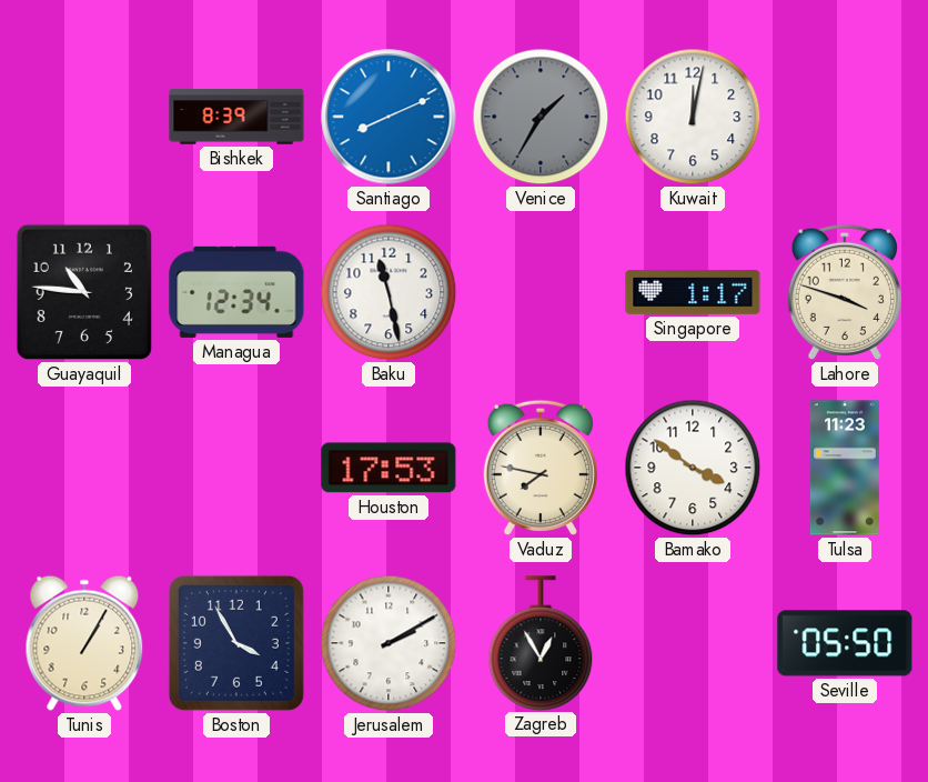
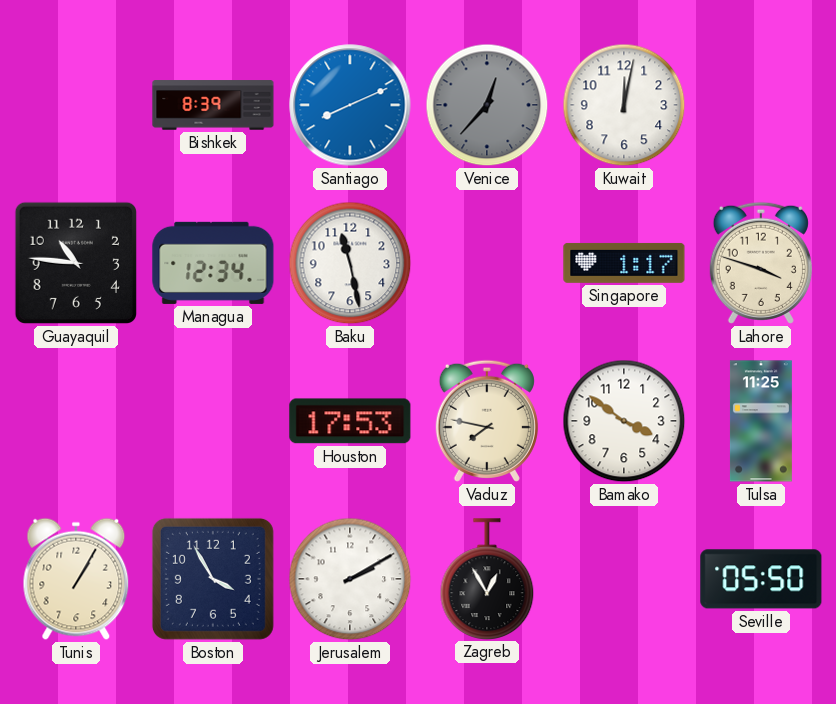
Venice: 1:35 -> 12:37
Tulsa: 11:23 -> 11:25
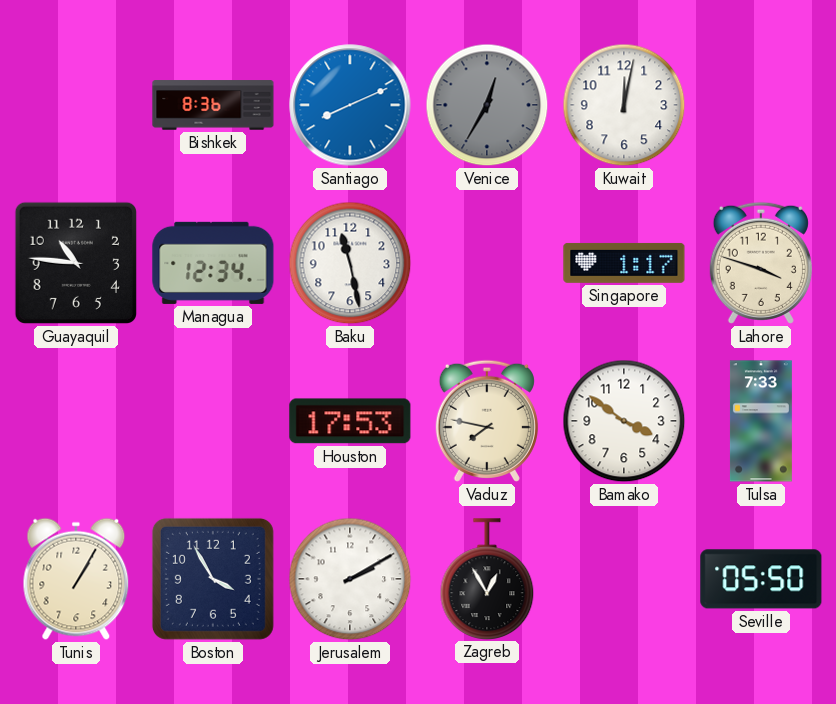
Bishkek: 8:39 -> 8:36
Venice: 12:37 -> 12:35
Tulsa: 11:25 -> 7:33
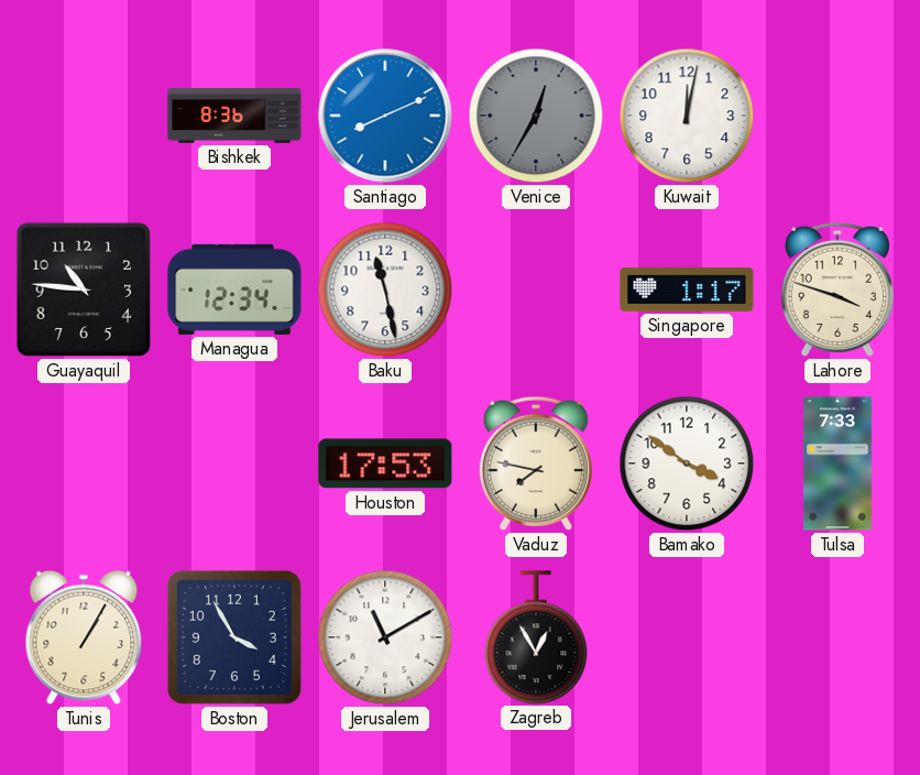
Jerusalem: 2:10 -> 11:10
Seville: 05:50 -> none
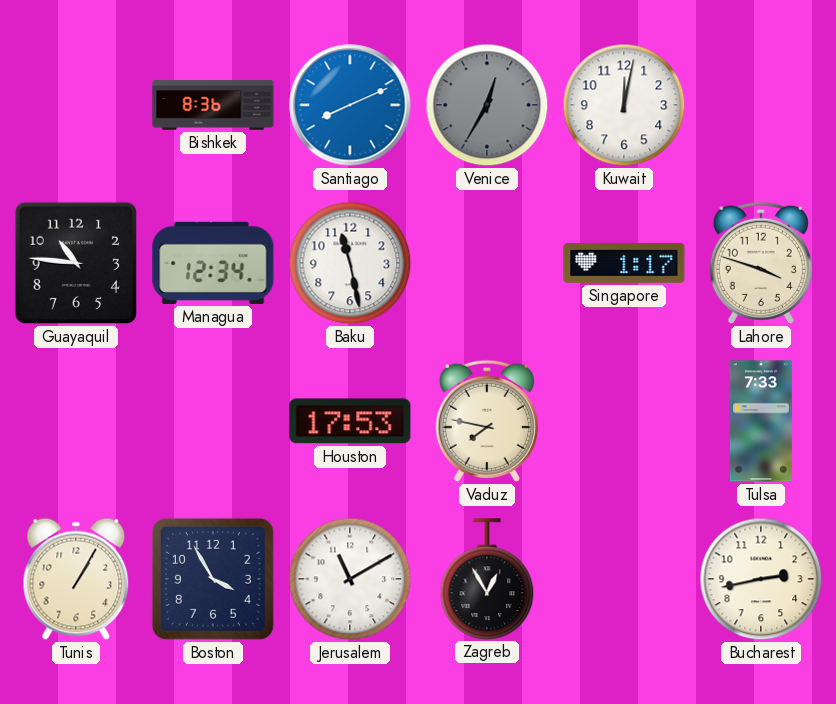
Bamako: 3:51 -> none
Bucharest: none -> 2:43
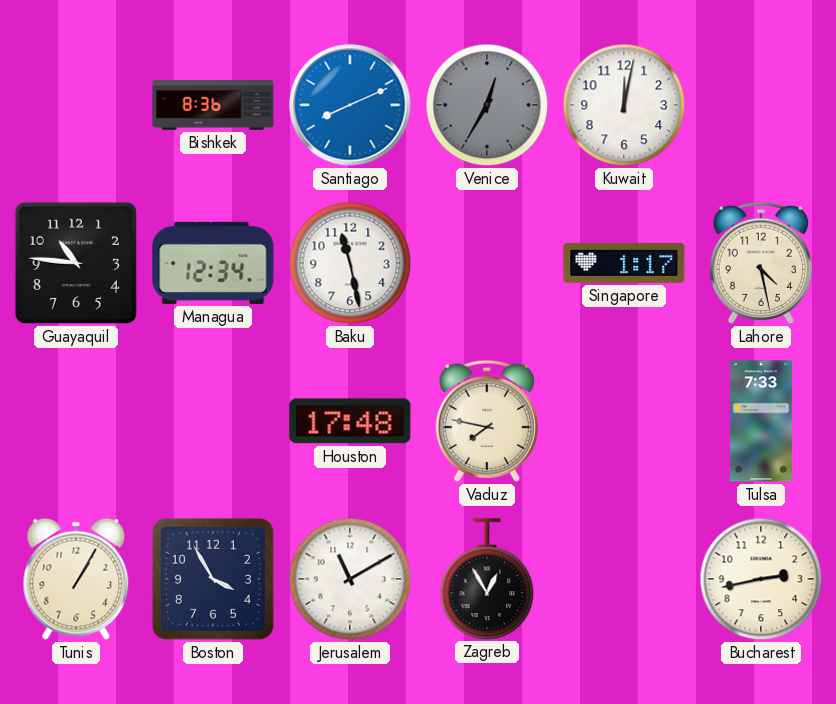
Lahore: 3:48 -> 4:28
Houston: 17:53 -> 17:48
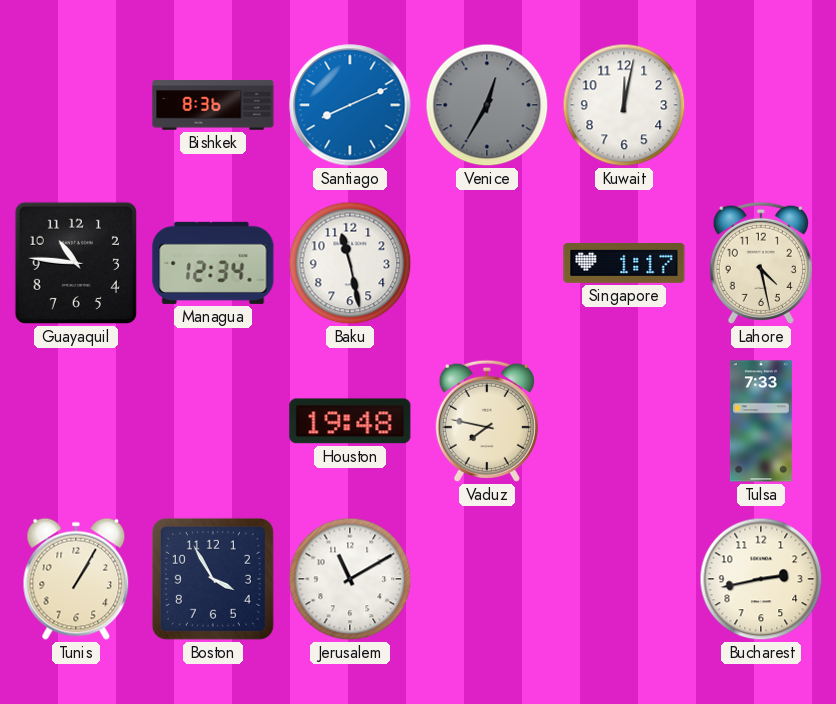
Houston: 17:48 -> 19:48
Zagreb: 12:55 -> none
